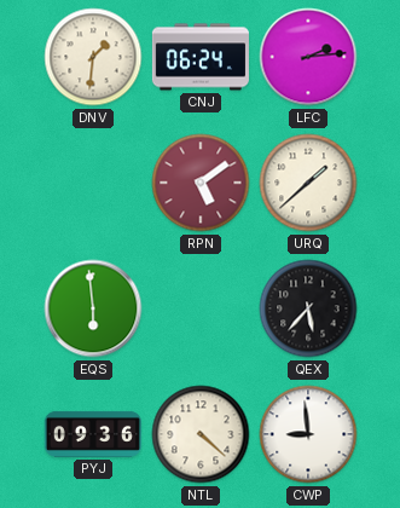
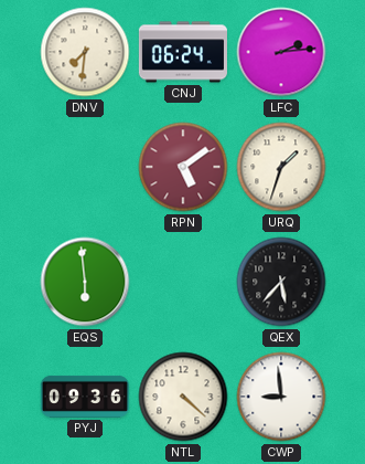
DNV: 1:31 -> 7:31
URQ: 1:38 -> 1:33
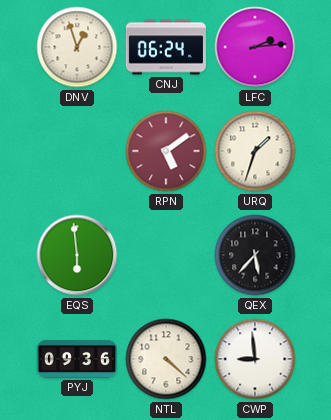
DNV: 7:31 -> 12:57
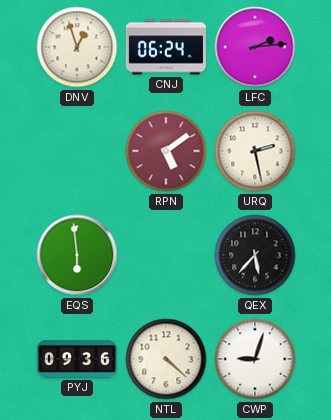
URQ: 1:33 -> 2:28
CWP: 8:59 -> 9:03
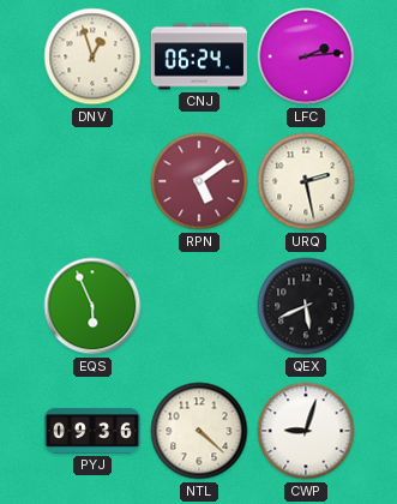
EQS: 5:59 -> 5:56
QEX: 5:37 -> 5:41
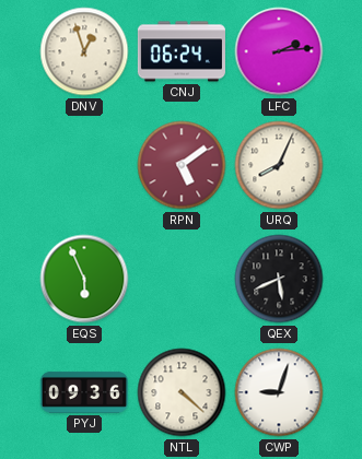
URQ: 2:28 -> 8:04
